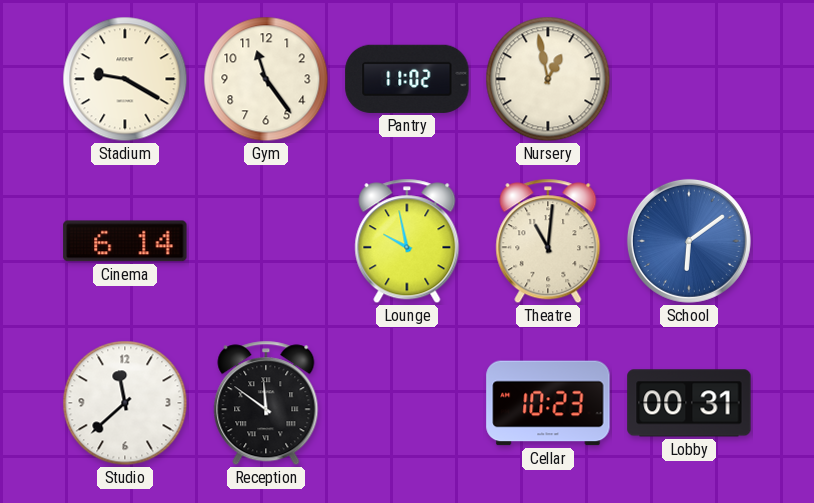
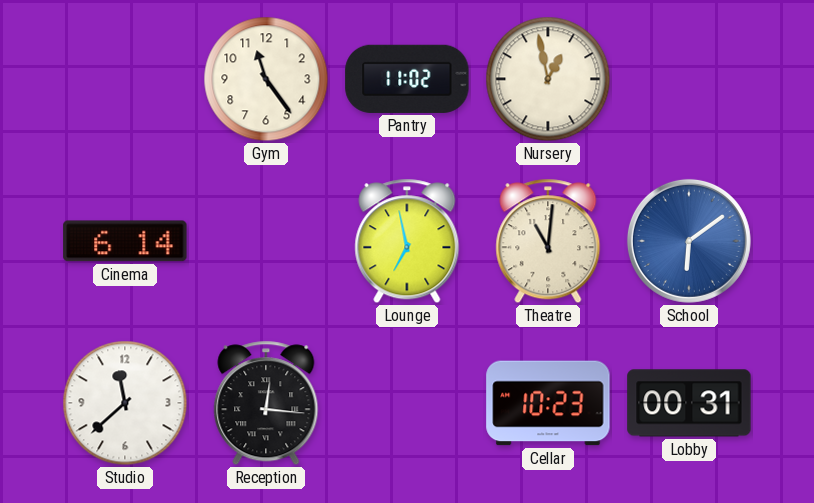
Stadium: 9:20 -> none
Lounge: 9:58 -> 6:58
Reception: 11:51 -> 12:16
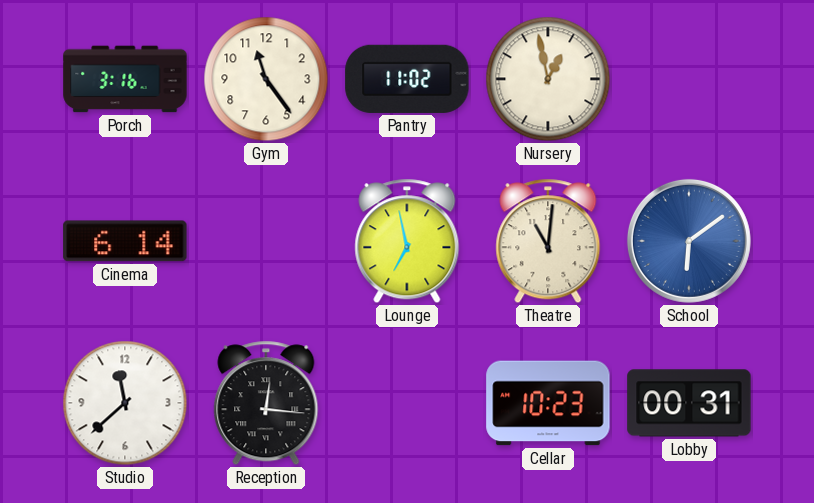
Porch: none -> 3:16
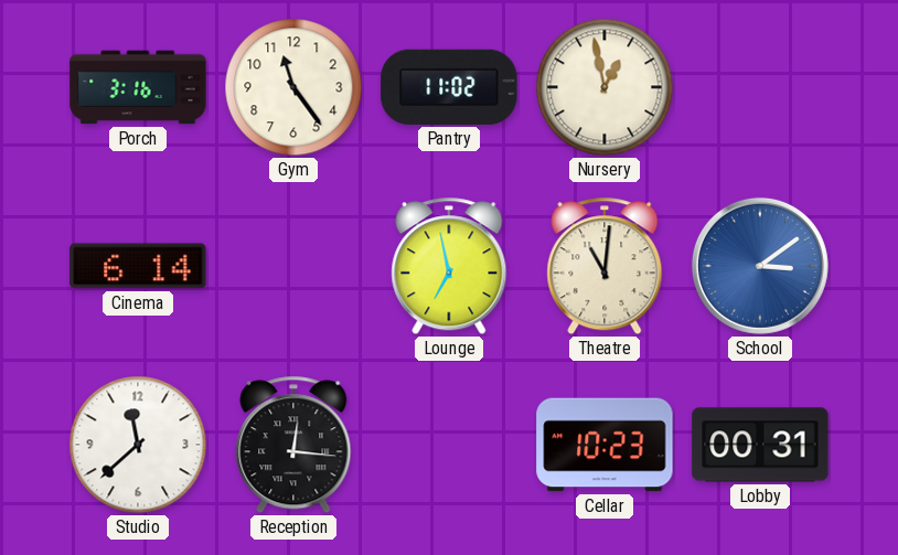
School: 6:09 -> 3:09
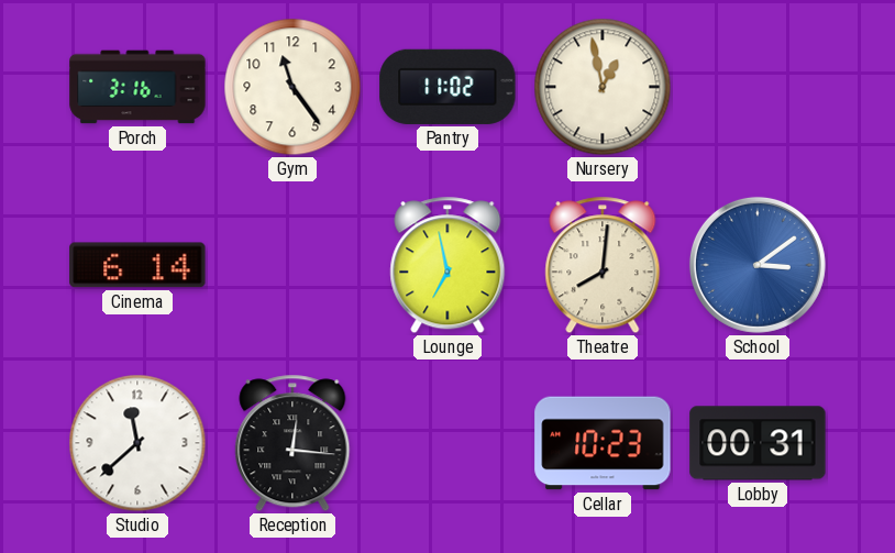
Theatre: 11:01 -> 8:01
